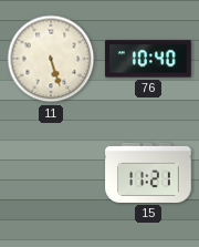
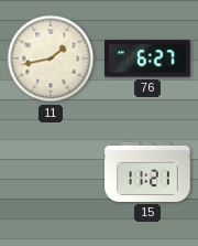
11: 5:27 -> 1:43
76: 10:40 -> 6:27
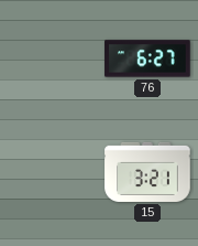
11: 1:43 -> none
15: 11:21 -> 3:21
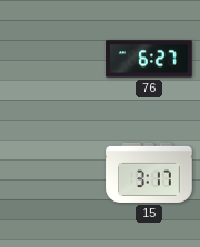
15: 3:21 -> 3:17
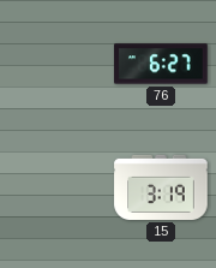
15: 3:17 -> 3:19
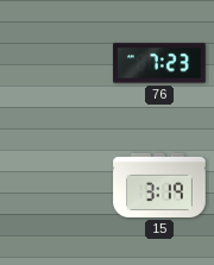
76: 6:27 -> 7:23
